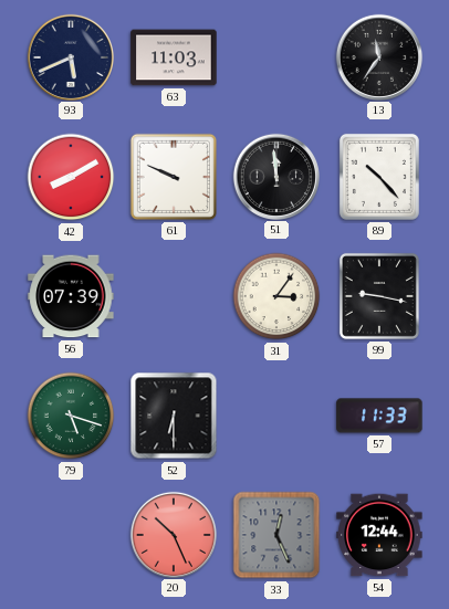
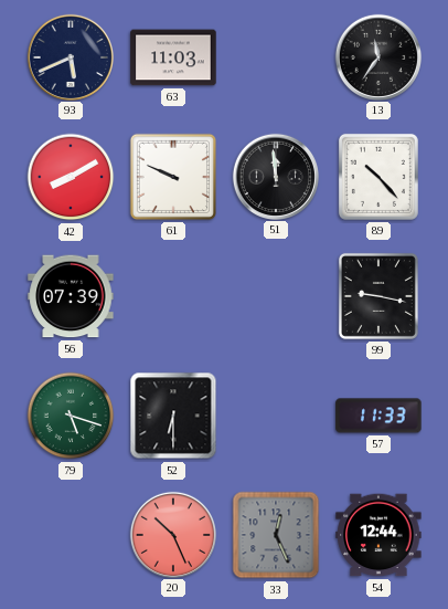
31: 3:06 -> none
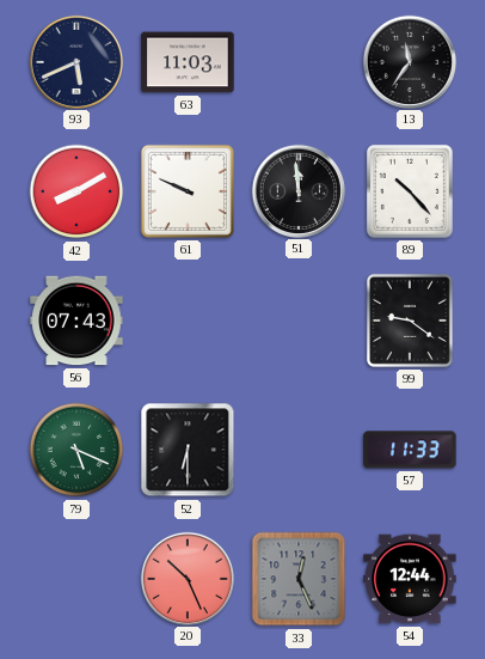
56: 07:39 -> 07:43
99: 9:17 -> 9:21
79: 5:18 -> 5:19
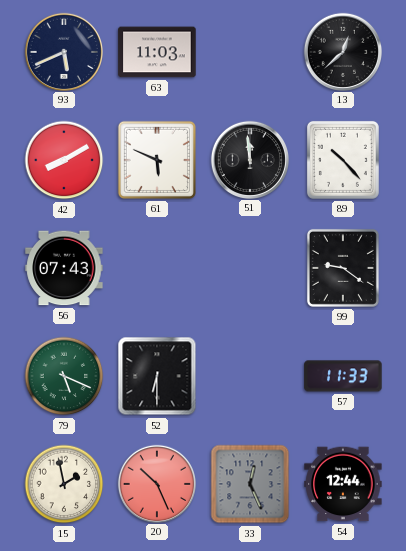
13: 11:36 -> 12:38
61: 9:49 -> 5:49
15: none -> 1:58
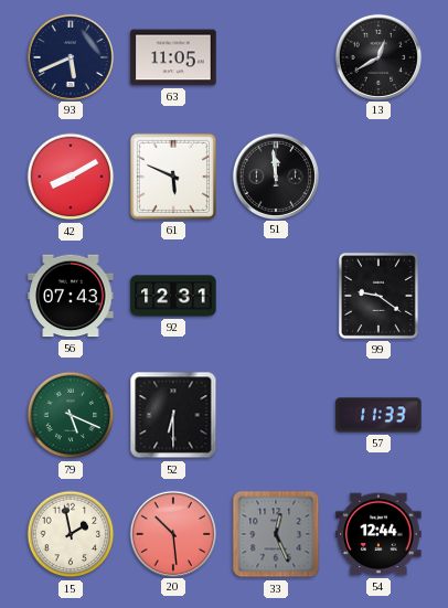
63: 11:03 -> 11:05
13: 12:38 -> 12:40
89: 10:23 -> none
92: none -> 12:31
20: 10:26 -> 10:29
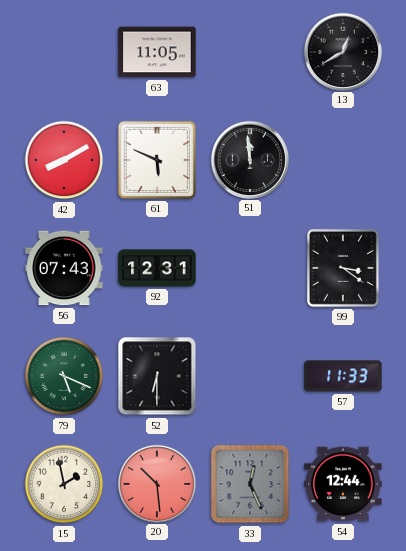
93: 5:41 -> none
99: 9:21 -> 3:21
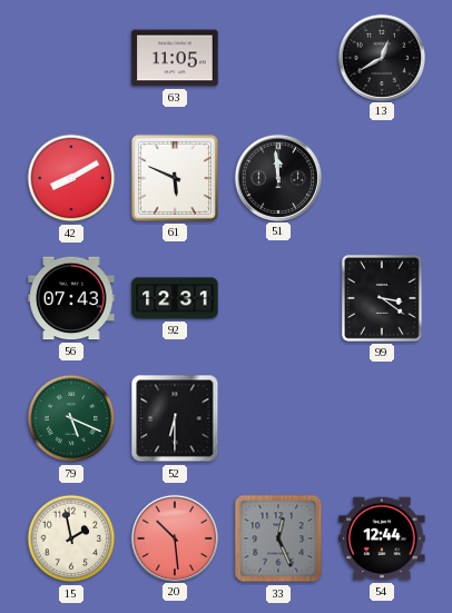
57: 11:33 -> none
